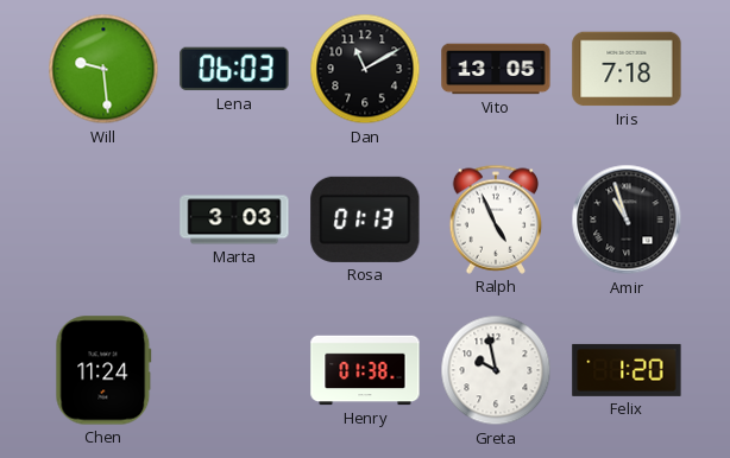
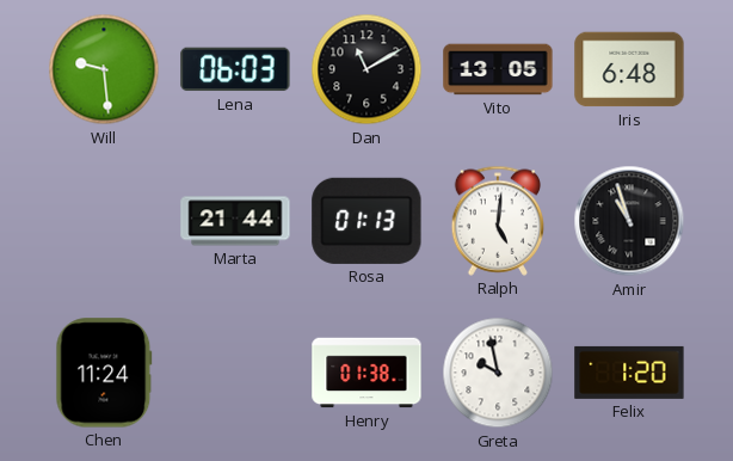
Iris: 7:18 -> 6:48
Marta: 3:03 -> 21:44
Ralph: 4:56 -> 5:01
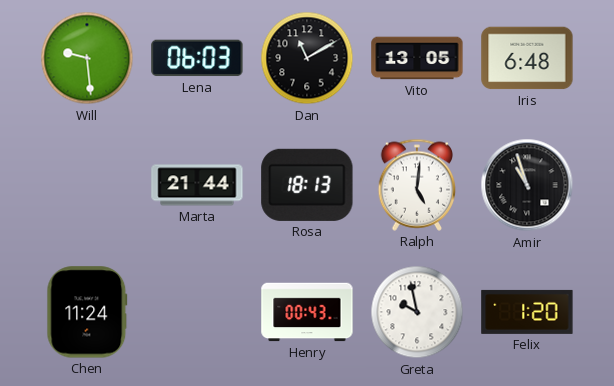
Rosa: 01:13 -> 18:13
Henry: 01:38 -> 00:43
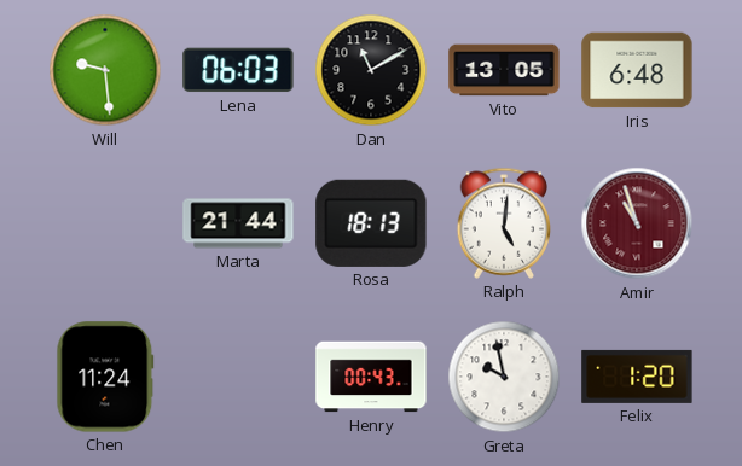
Amir dial: black -> burgundy
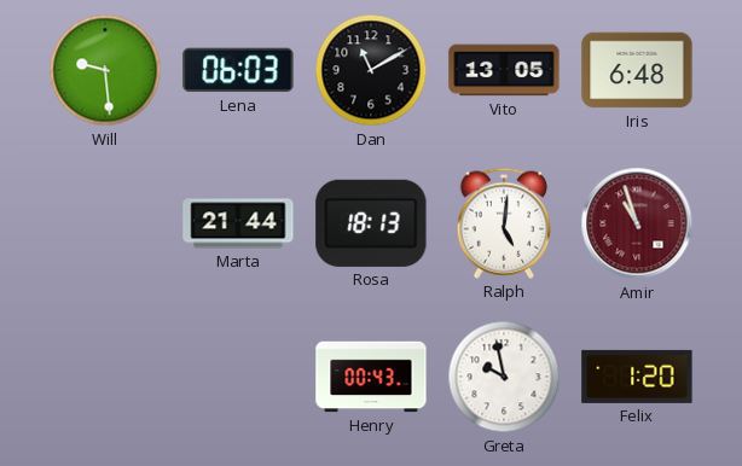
Chen: 11:24 -> none
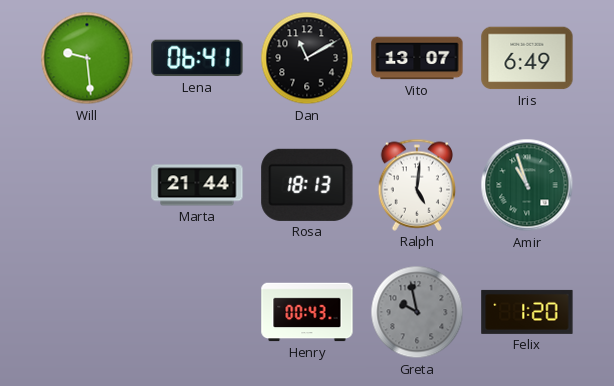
Lena: 06:03 -> 06:41
Vito: 13:05 -> 13:07
Iris: 6:48 -> 6:49
Amir dial: burgundy -> green
Greta dial: white -> grey
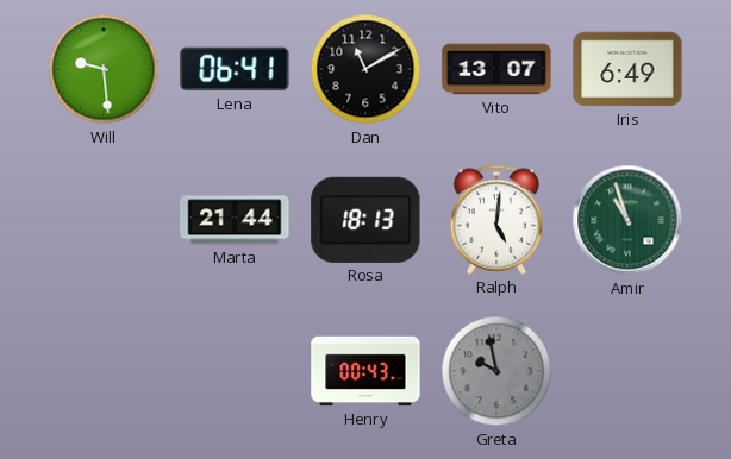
Felix: 1:20 -> none
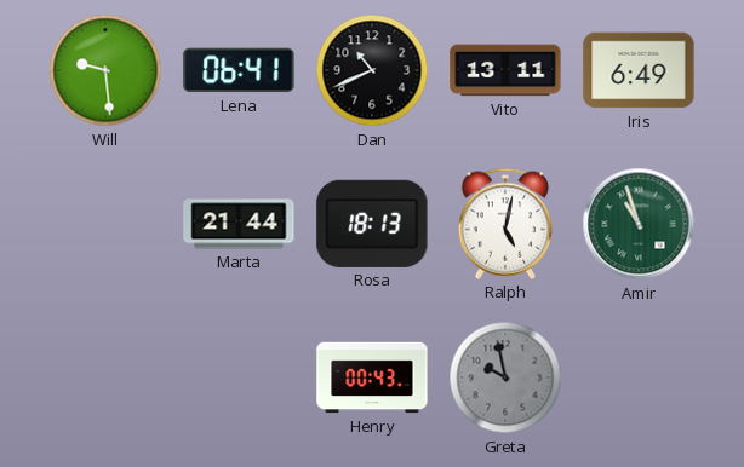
Dan: 11:10 -> 10:41
Vito: 13:07 -> 13:11
Ralph: 5:01 -> 5:02
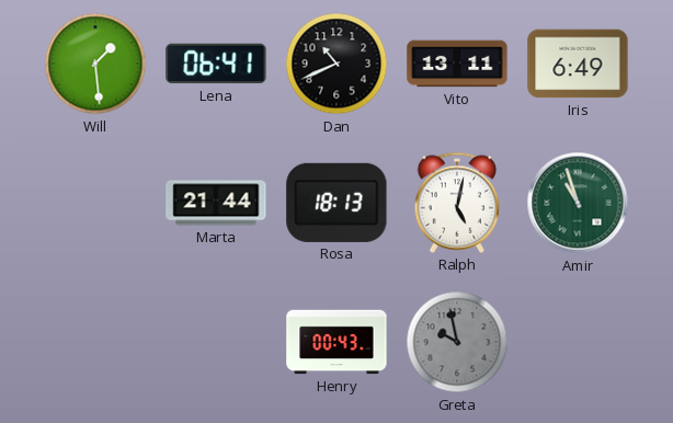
Will: 9:29 -> 1:29
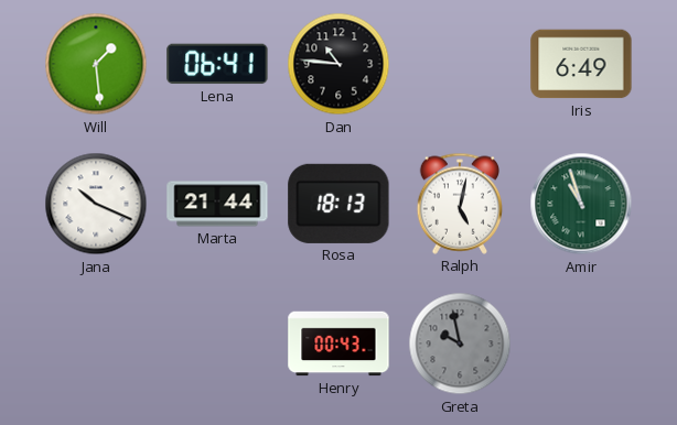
Dan: 10:41 -> 10:46
Vito: 13:11 -> none
Jana: none -> 10:19
